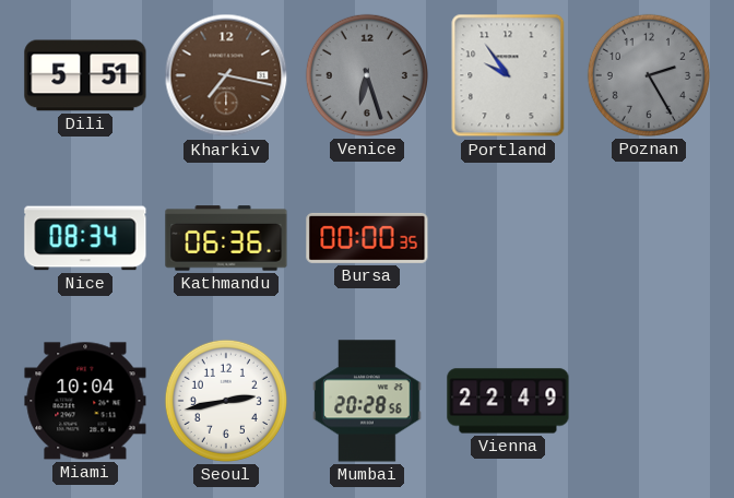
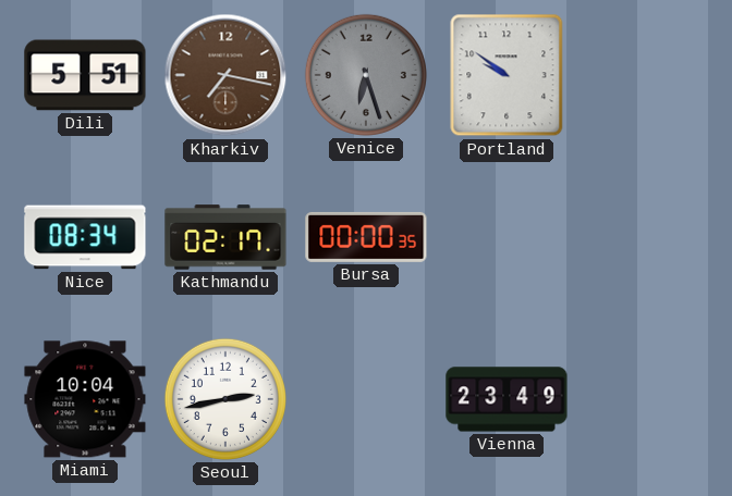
Portland: 9:54 -> 9:51
Poznan: 2:25 -> none
Kathmandu: 06:36 -> 02:17
Mumbai: 20:28 -> none
Vienna: 22:49 -> 23:49
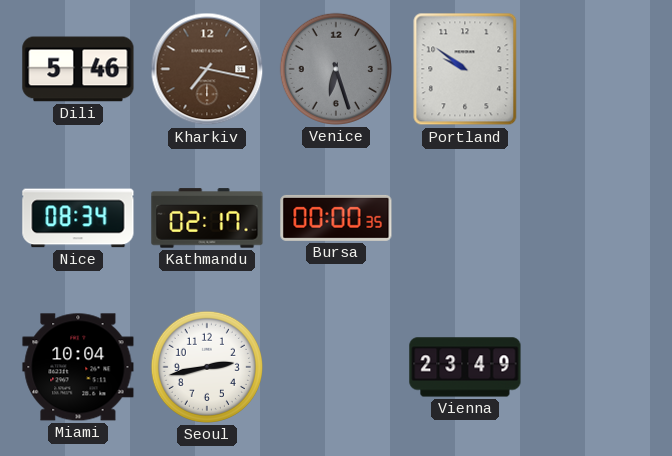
Dili: 5:51 -> 5:46
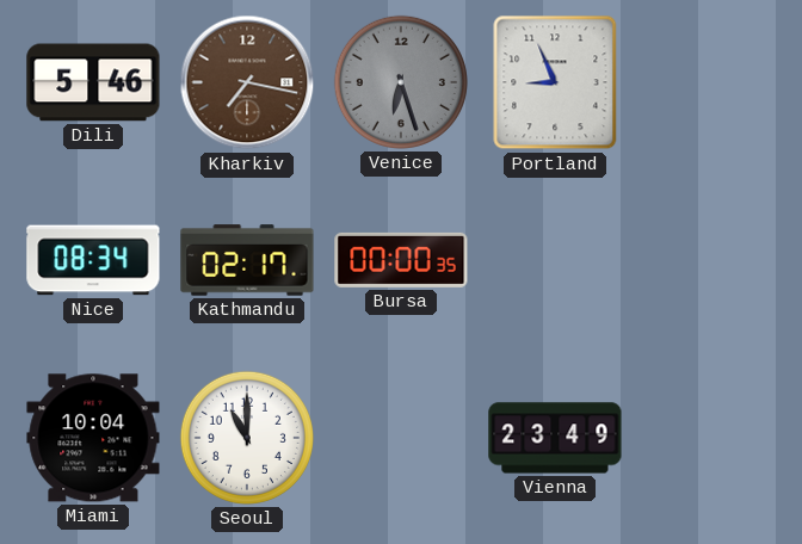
Portland: 9:51 -> 8:56
Seoul: 2:43 -> 11:00
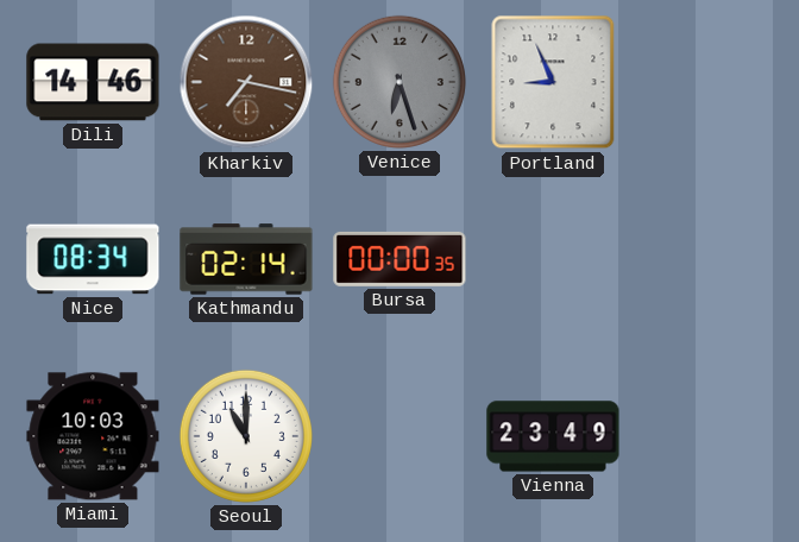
Dili: 5:46 -> 14:46
Kathmandu: 02:17 -> 02:14
Miami: 10:04 -> 10:03
